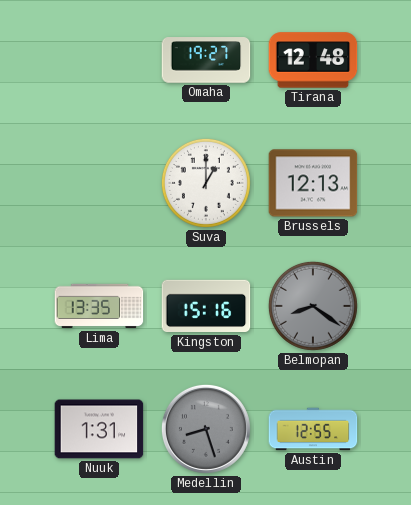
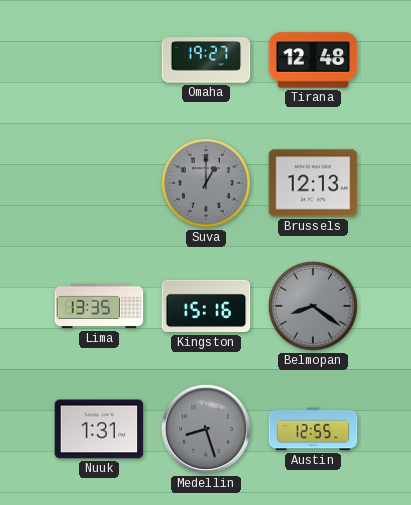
Suva dial: white -> grey
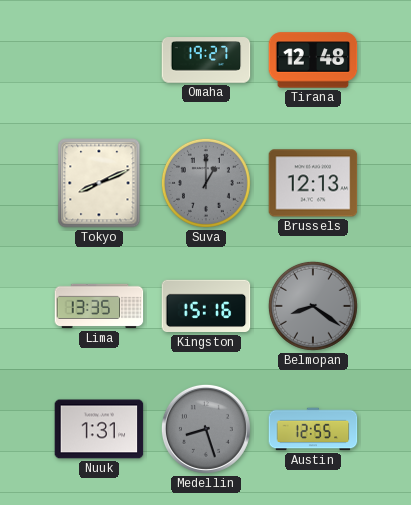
Tokyo: none -> 8:11
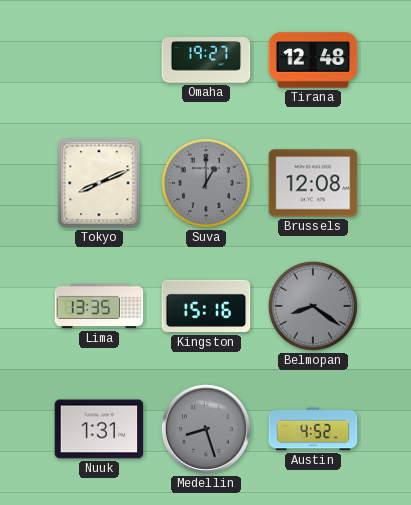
Brussels: 12:13 -> 12:08
Austin: 12:55 -> 4:52
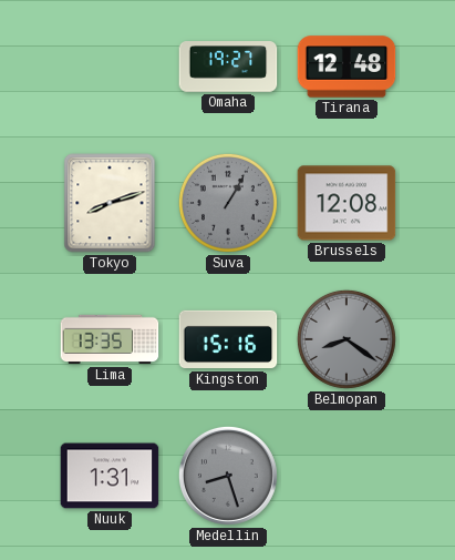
Tokyo: 8:11 -> 8:12
Suva: 1:00 -> 1:05
Austin: 4:52 -> none
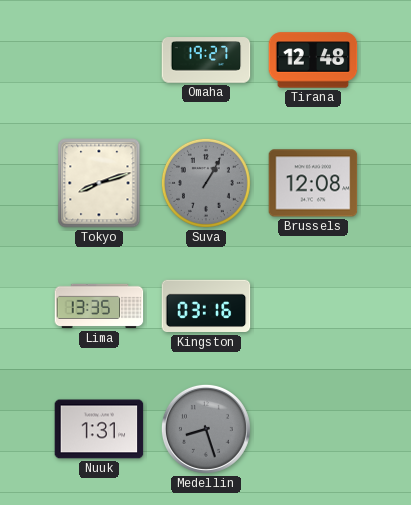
Kingston: 15:16 -> 03:16
Belmopan: 8:21 -> none
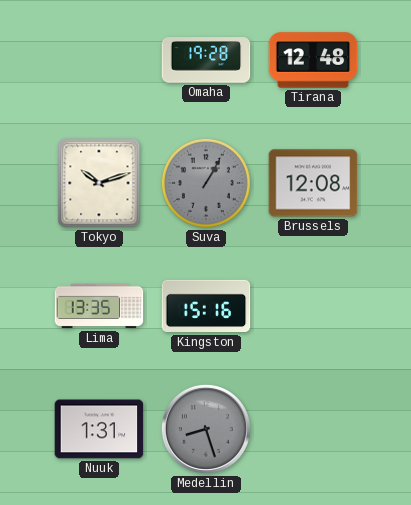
Omaha: 19:27 -> 19:28
Tokyo: 8:12 -> 10:12
Kingston: 03:16 -> 15:16
